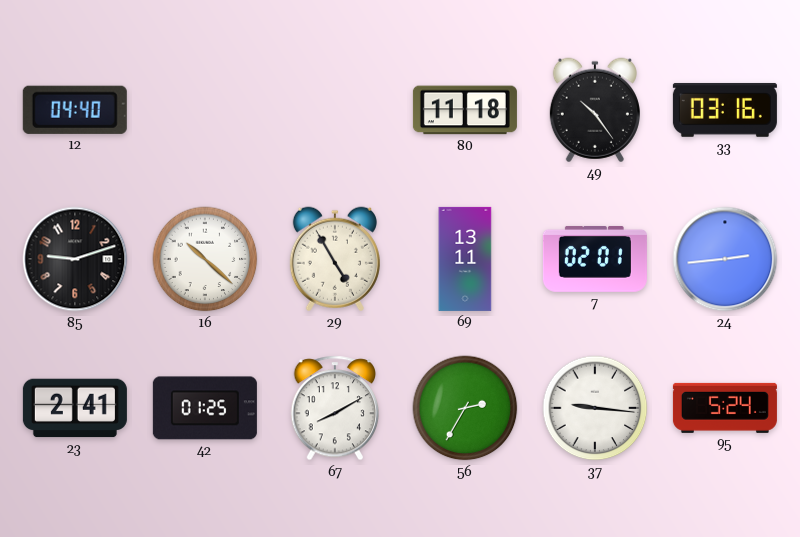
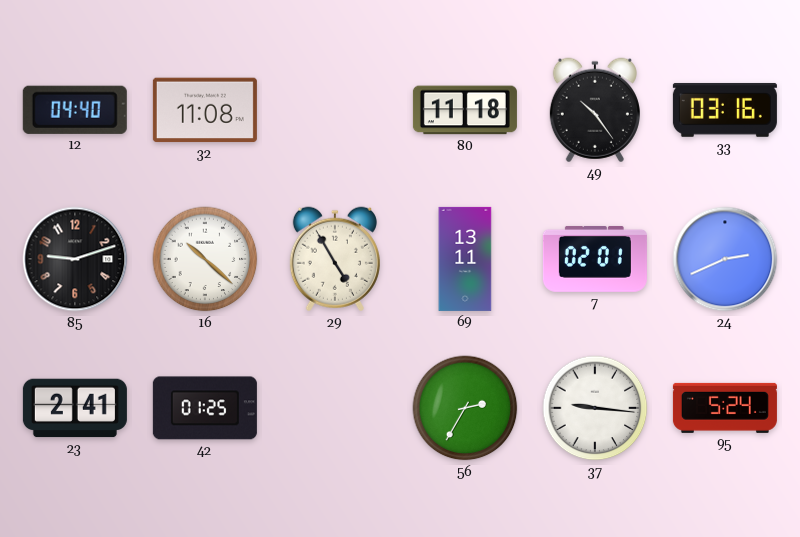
32: none -> 11:08
24: 2:44 -> 2:41
67: 8:10 -> none
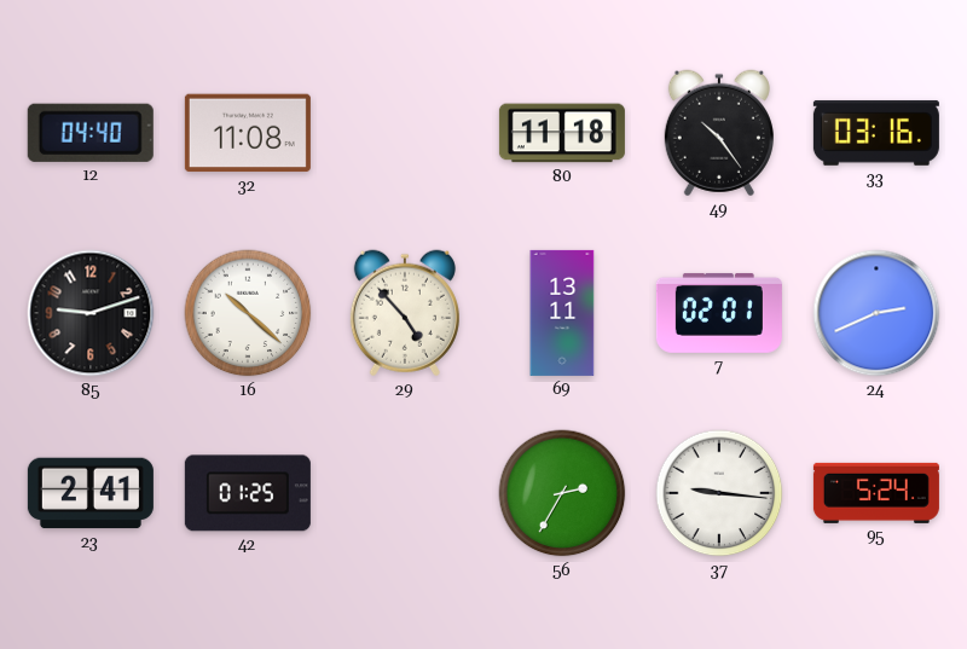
29: 4:55 -> 4:53
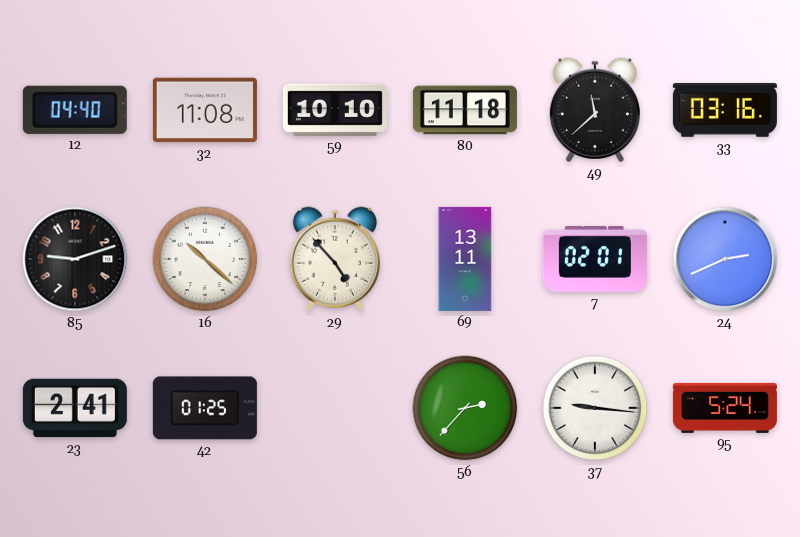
59: none -> 10:10
49: 10:24 -> 11:38
56: 2:35 -> 2:37
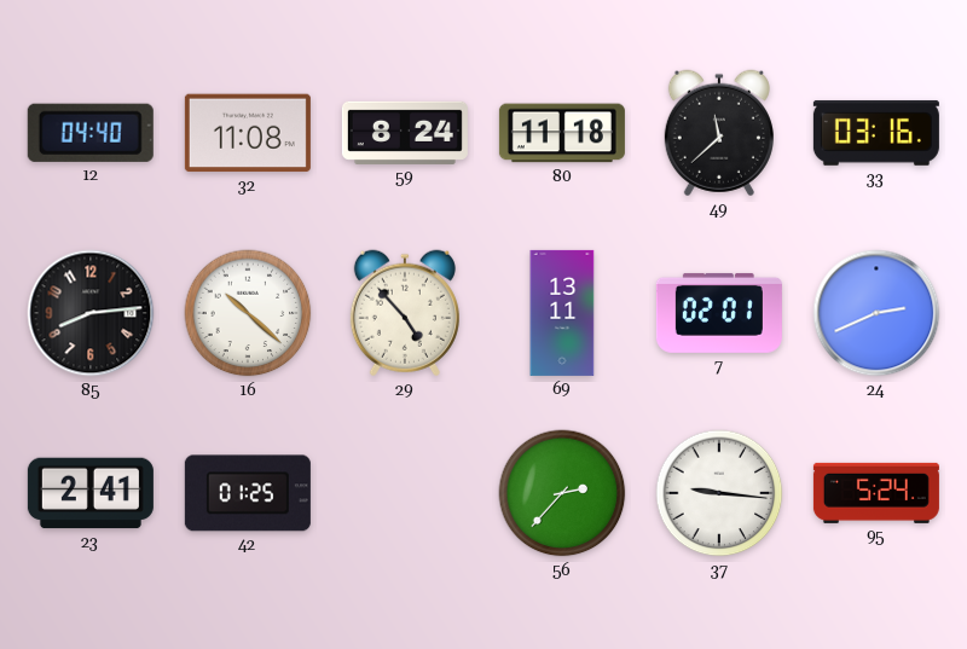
59: 10:10 -> 8:24
85: 9:12 -> 8:14
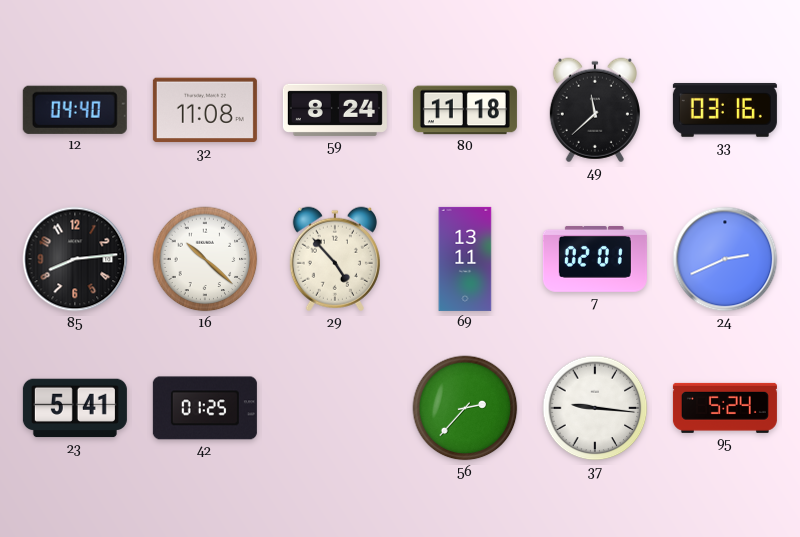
23: 2:41 -> 5:41
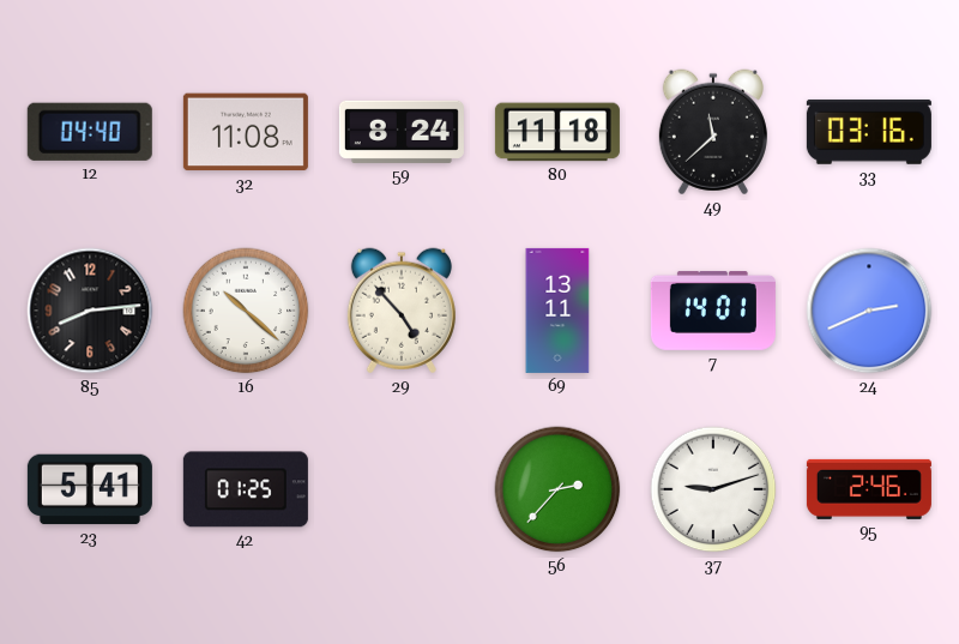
7: 02:01 -> 14:01
37: 9:16 -> 9:12
95: 5:24 -> 2:46
